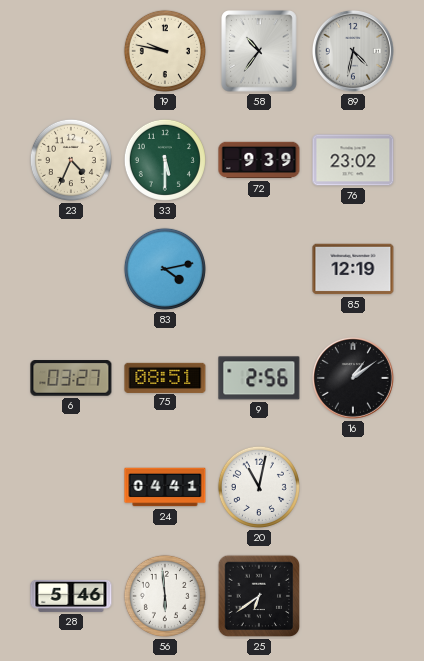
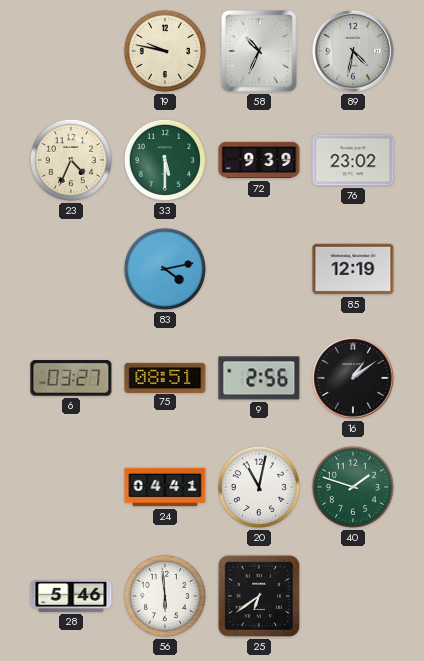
58: 10:36 -> 10:34
40: none -> 1:48
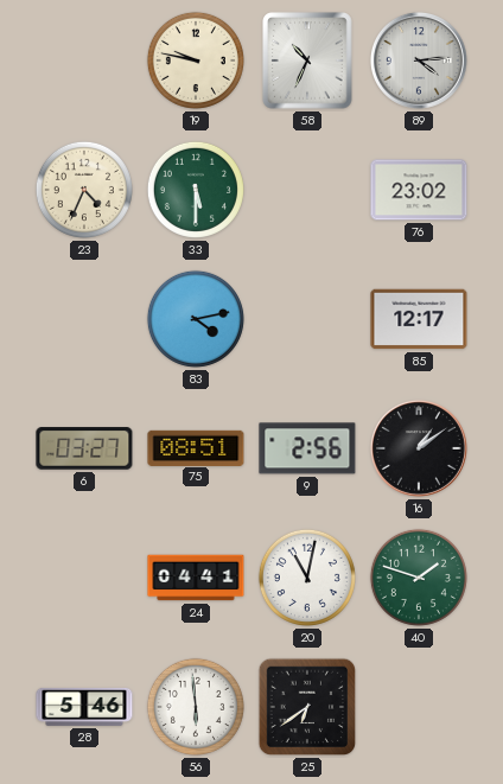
89: 4:32 -> 4:14
72: 9:39 -> none
85: 12:19 -> 12:17
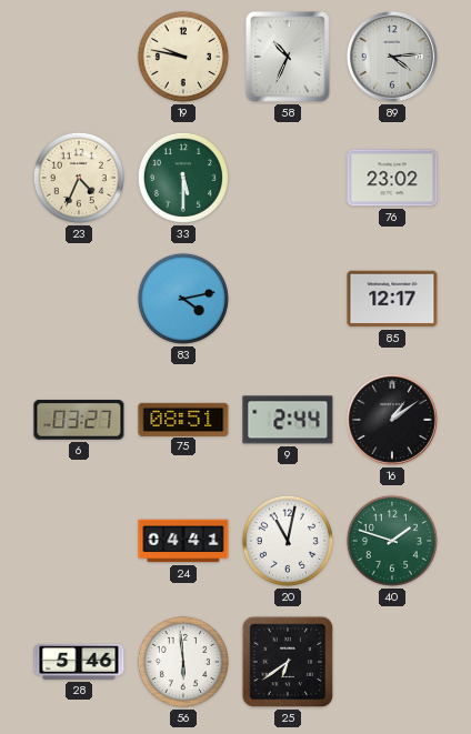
9: 2:56 -> 2:44
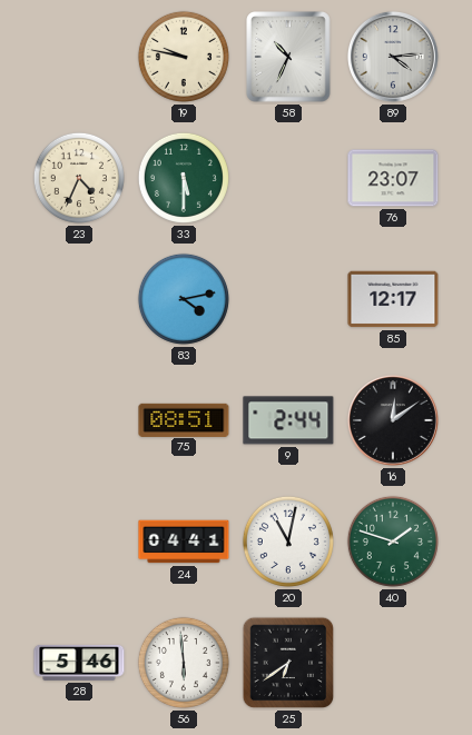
76: 23:02 -> 23:07
6: 03:27 -> none
16: 1:09 -> 12:09
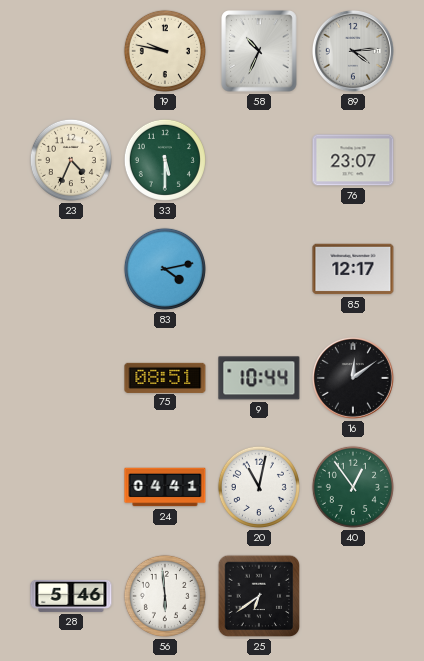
9: 2:44 -> 10:44
40: 1:48 -> 12:54
